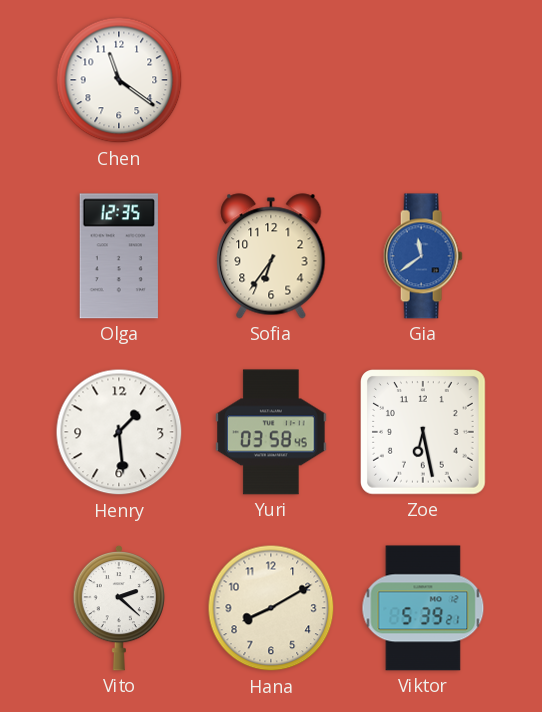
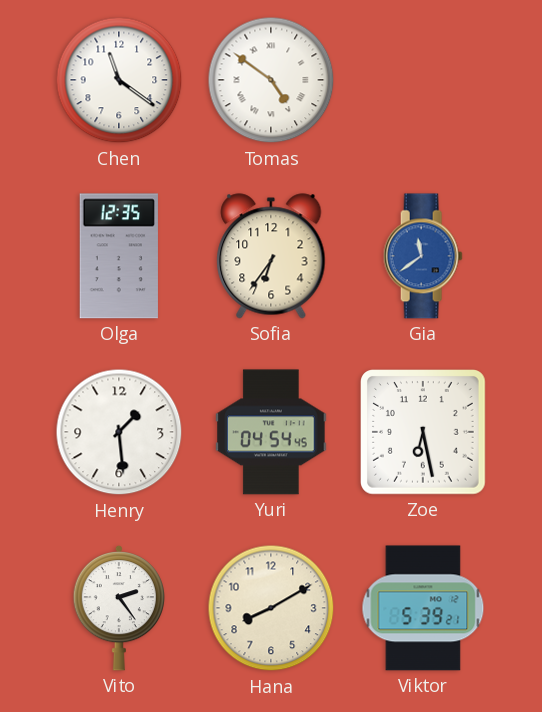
Tomas: none -> 4:51
Yuri: 03:58 -> 04:54
Vito: 2:22 -> 2:24
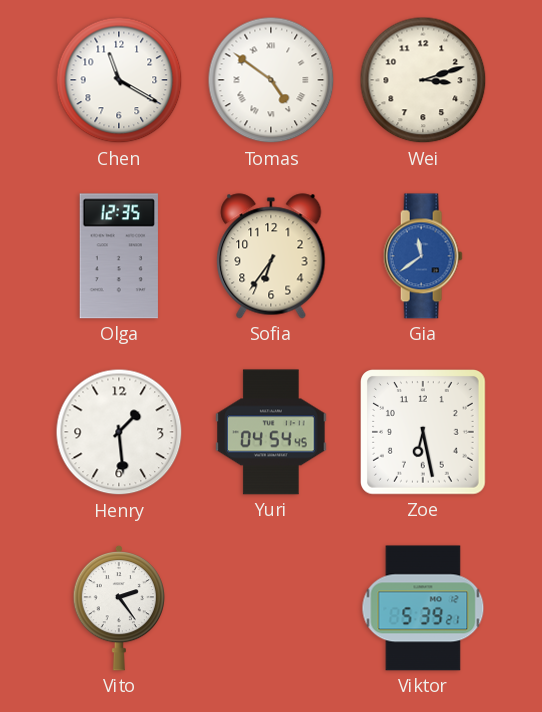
Chen: 11:21 -> 11:20
Wei: none -> 3:12
Hana: 8:10 -> none
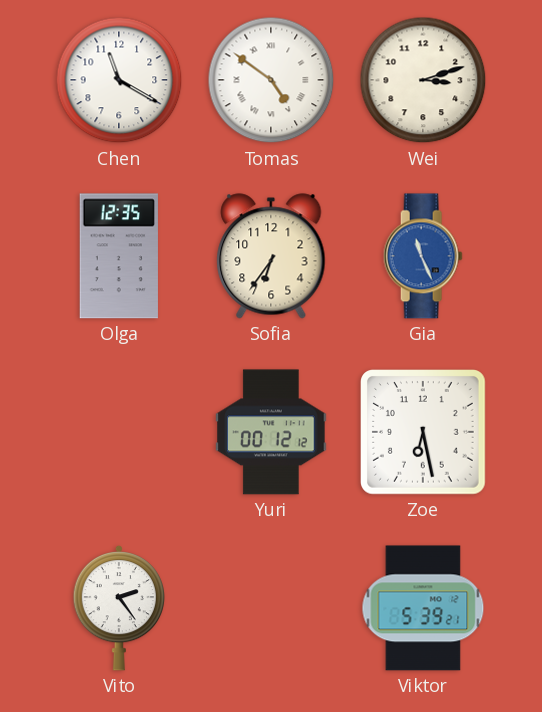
Gia: 11:39 -> 11:26
Henry: 1:29 -> none
Yuri: 04:54 -> 00:12
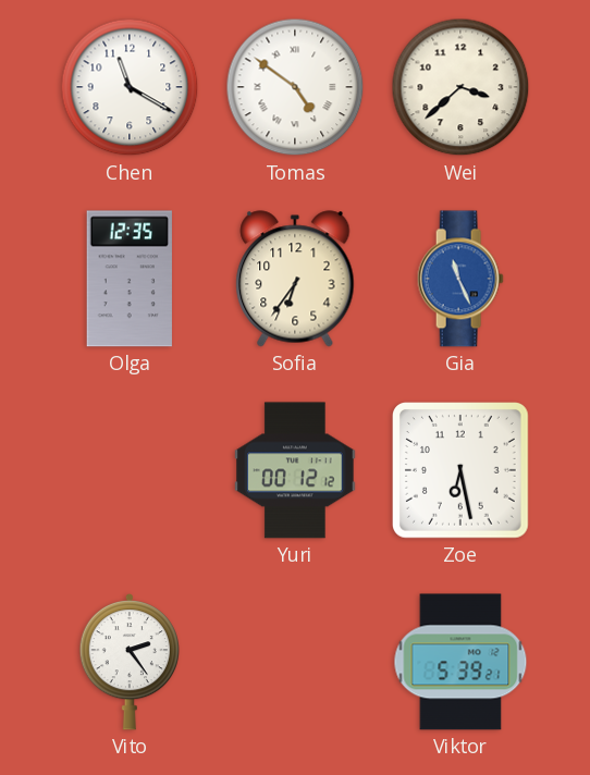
Wei: 3:12 -> 3:38
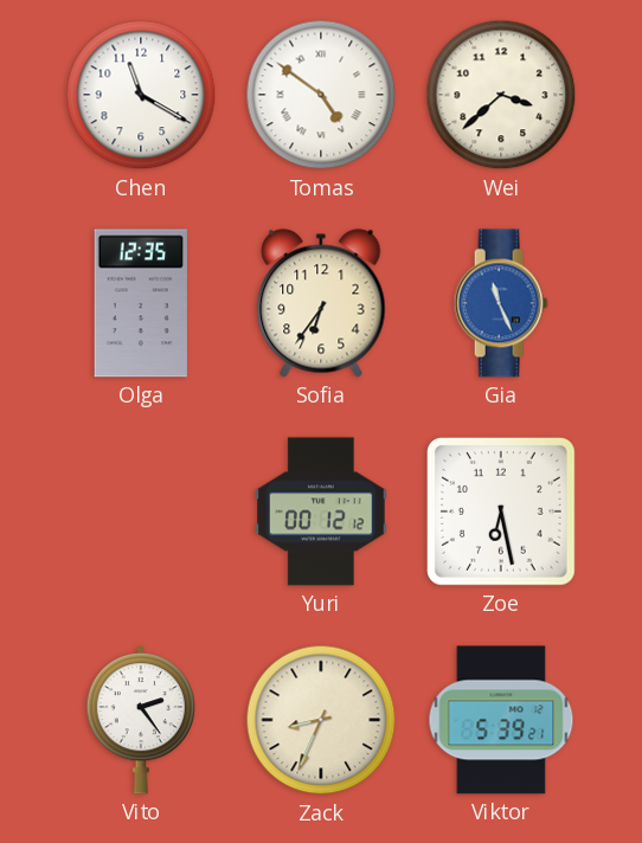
Zack: none -> 8:34
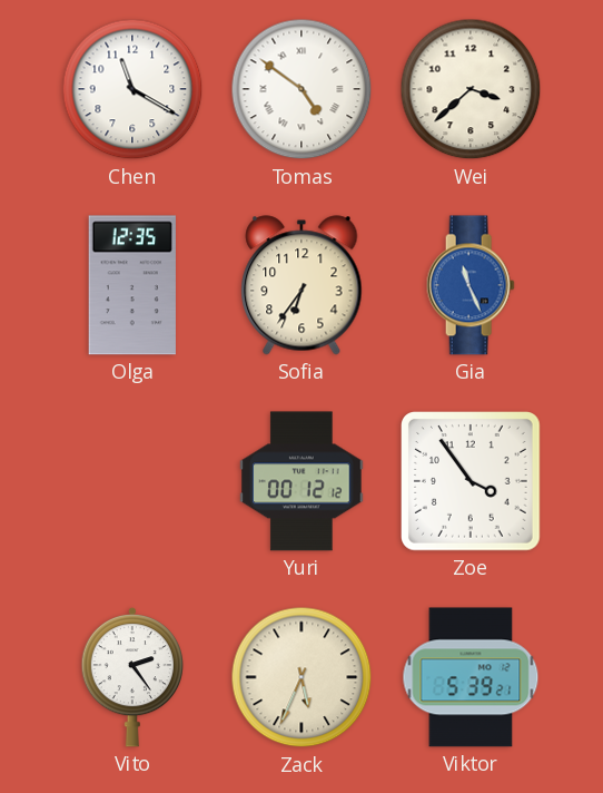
Zoe: 6:28 -> 3:54
Zack: 8:34 -> 5:34
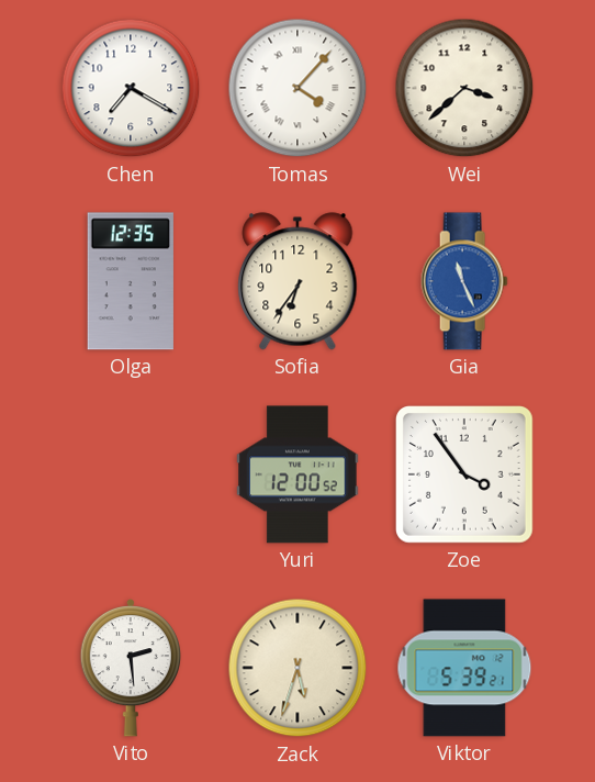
Chen: 11:20 -> 7:20
Tomas: 4:51 -> 4:07
Yuri: 00:12 -> 12:00
Vito: 2:24 -> 2:29
Zack: 5:34 -> 5:33
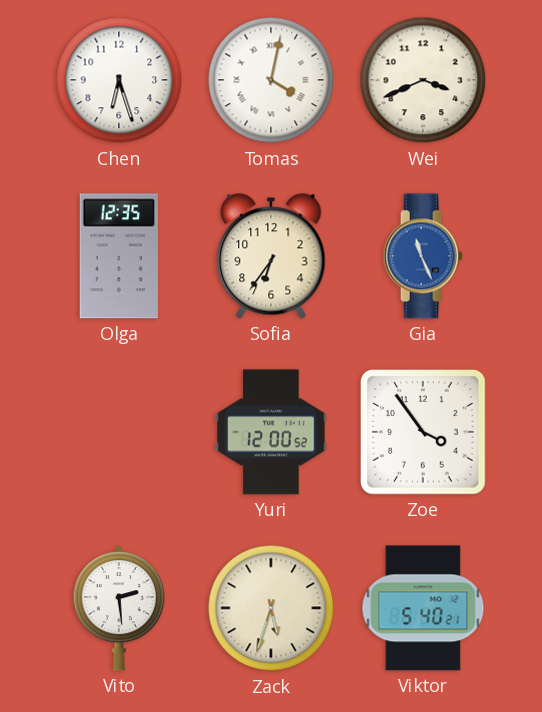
Chen: 7:20 -> 6:27
Tomas: 4:07 -> 4:02
Wei: 3:38 -> 3:41
Viktor: 5:39 -> 5:40
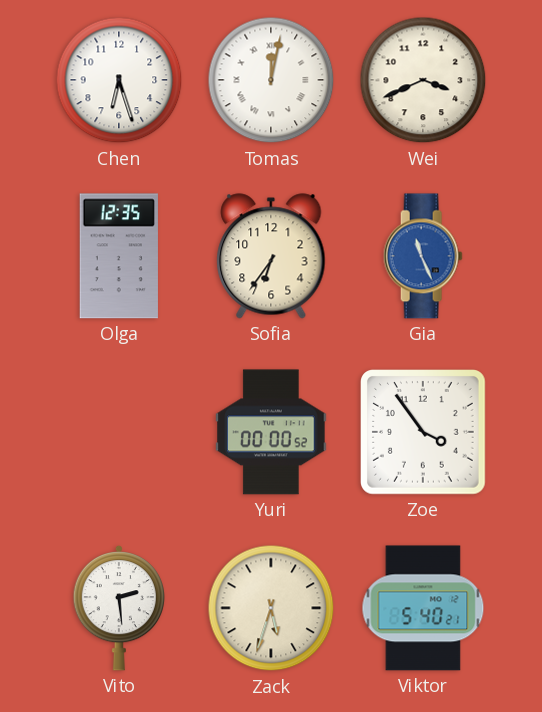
Tomas: 4:02 -> 12:02
Yuri: 12:00 -> 00:00
